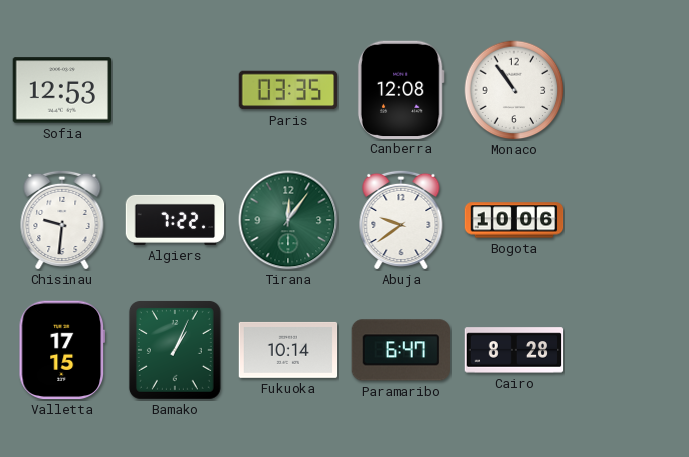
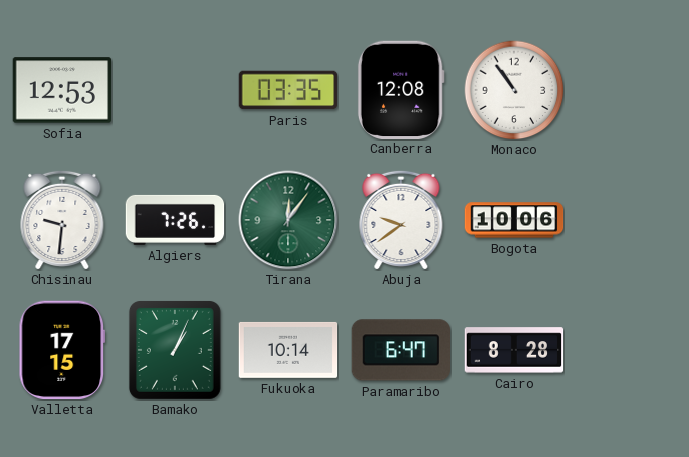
Algiers: 7:22 -> 7:26
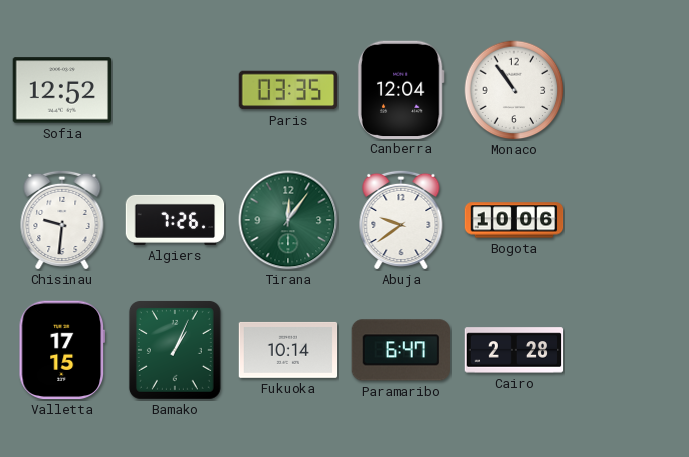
Sofia: 12:53 -> 12:52
Canberra: 12:08 -> 12:04
Cairo: 8:28 -> 2:28
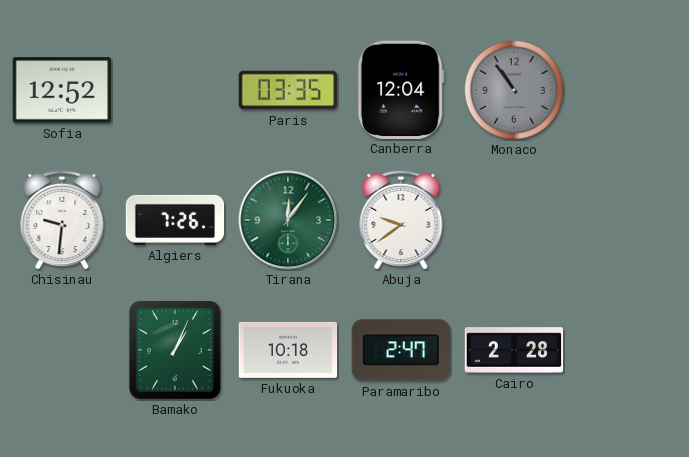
Monaco dial: white -> grey
Bogota: 10:06 -> none
Valletta: 17:15 -> none
Fukuoka: 10:14 -> 10:18
Paramaribo: 6:47 -> 2:47
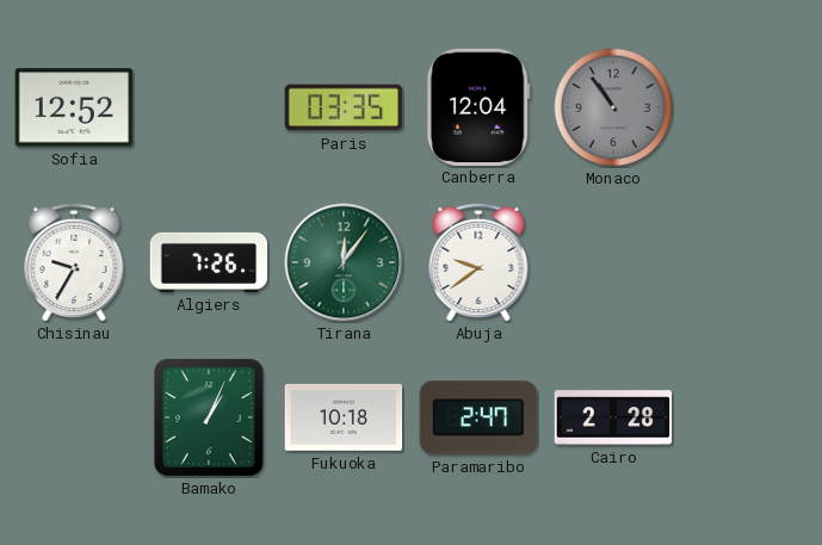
Chisinau: 9:31 -> 9:35
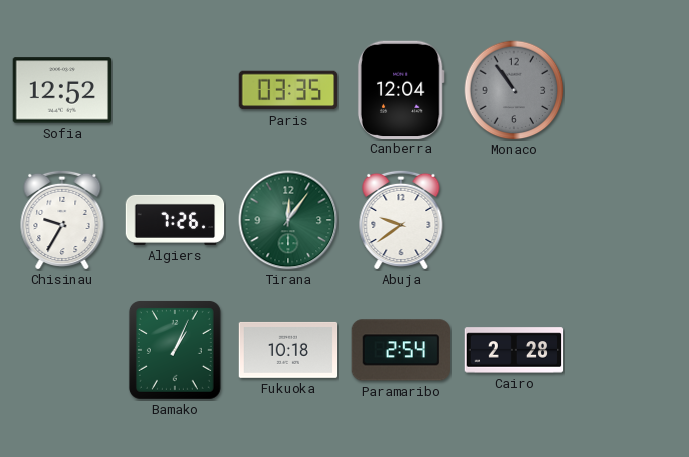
Paramaribo: 2:47 -> 2:54
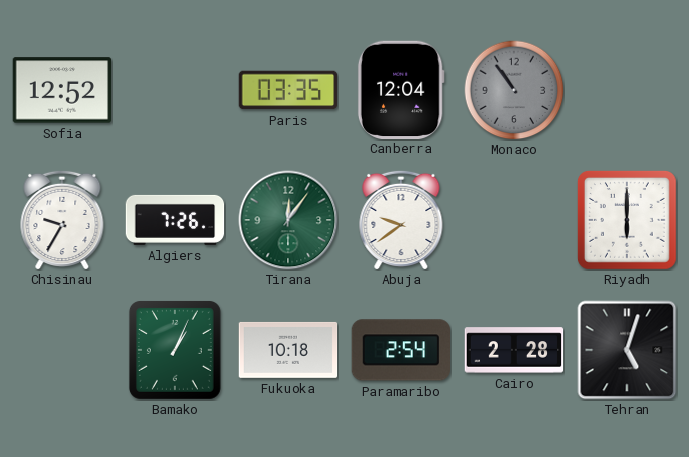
Riyadh: none -> 6:00
Tehran: none -> 5:03
